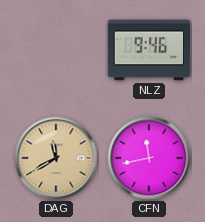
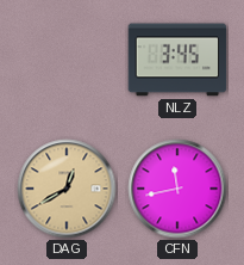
NLZ: 9:46 -> 3:45
DAG: 11:40 -> 12:40
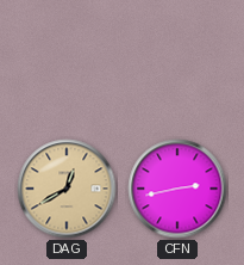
NLZ: 3:45 -> none
CFN: 11:43 -> 2:43
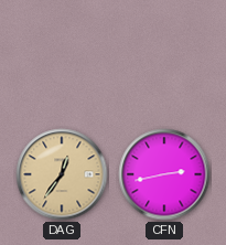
DAG: 12:40 -> 12:36
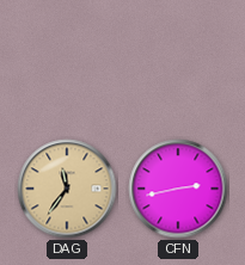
DAG: 12:36 -> 11:36
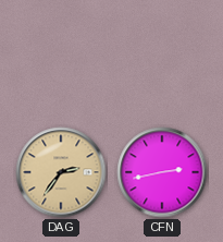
DAG: 11:36 -> 2:36
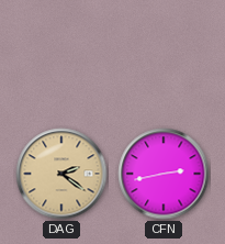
DAG: 2:36 -> 2:21
